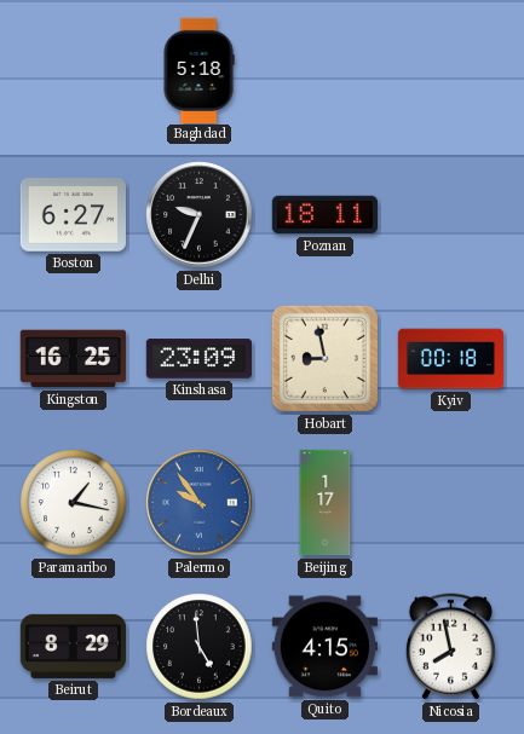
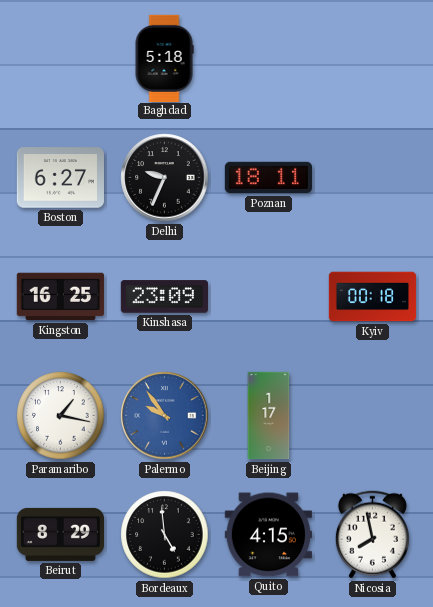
Hobart: 8:58 -> none
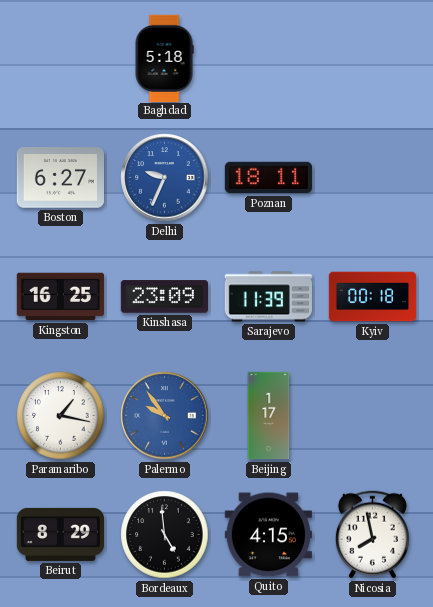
Delhi dial: black -> blue
Sarajevo: none -> 11:39
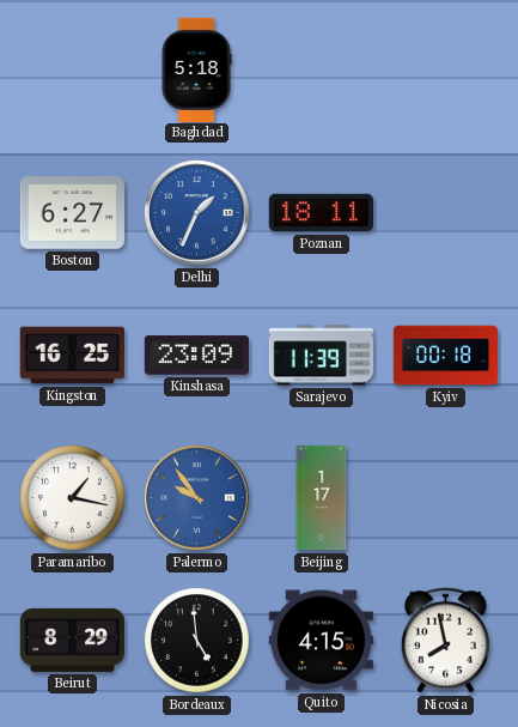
Delhi: 9:34 -> 1:34
